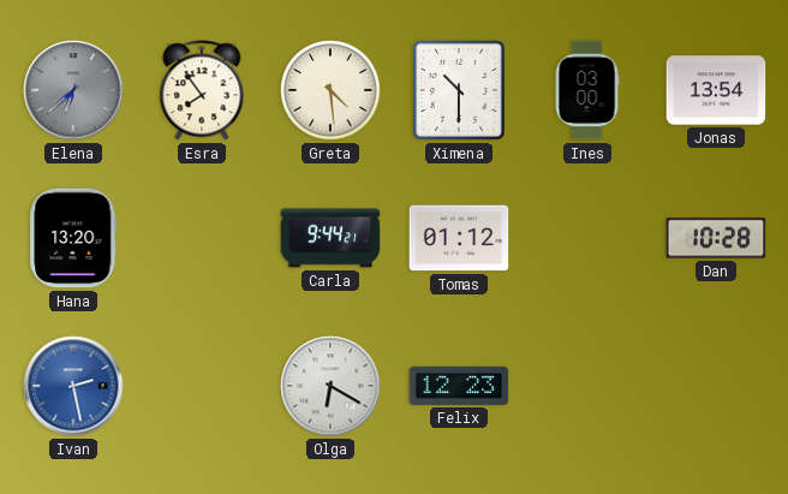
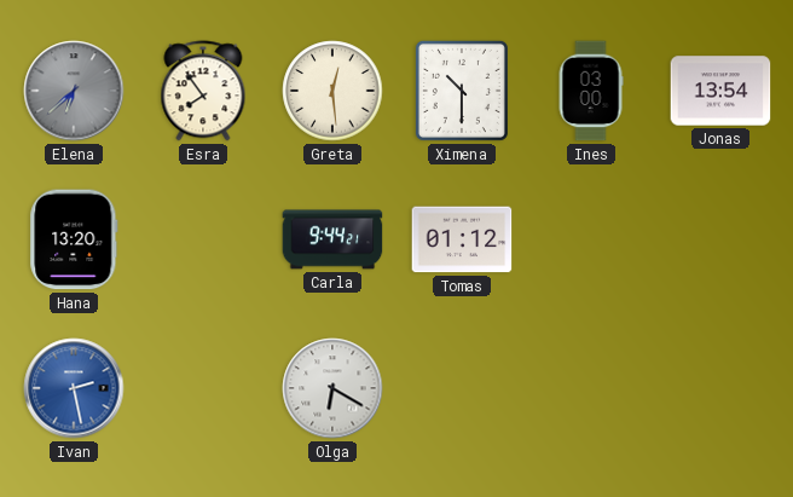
Greta: 4:29 -> 12:29
Dan: 10:28 -> none
Felix: 12:23 -> none
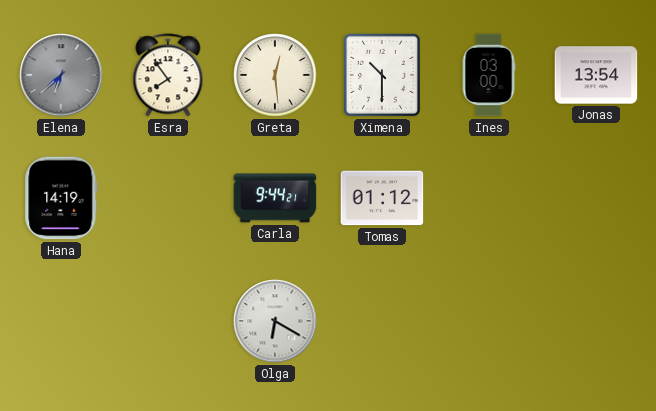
Hana: 13:20 -> 14:19
Ivan: 2:28 -> none
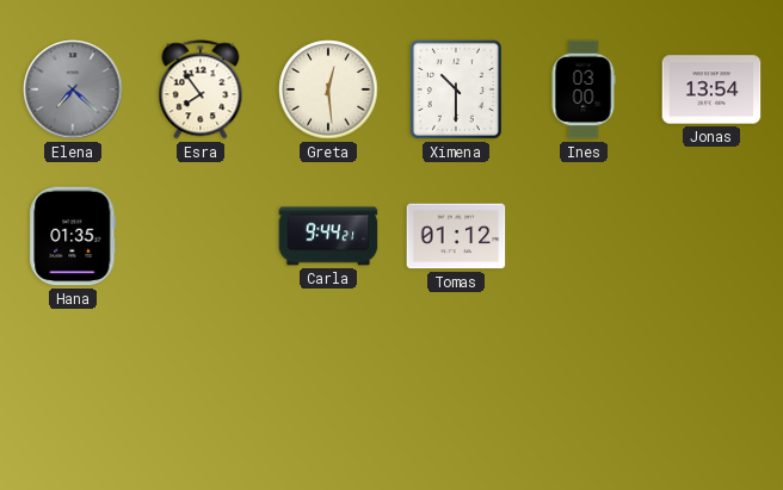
Elena: 6:38 -> 7:22
Hana: 14:19 -> 01:35
Olga: 6:20 -> none
